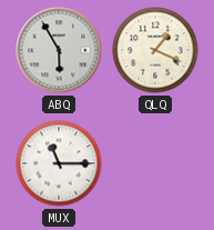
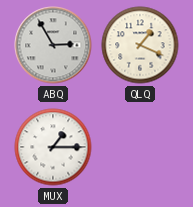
ABQ: 5:55 -> 2:55
MUX: 11:15 -> 1:15
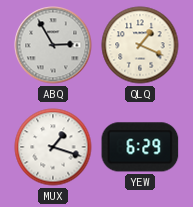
MUX: 1:15 -> 1:18
YEW: none -> 6:29
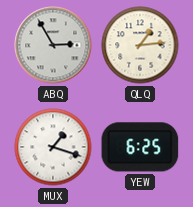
QLQ: 1:19 -> 1:14
YEW: 6:29 -> 6:25
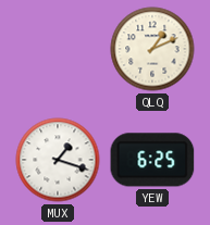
ABQ: 2:55 -> none
QLQ: 1:14 -> 1:11
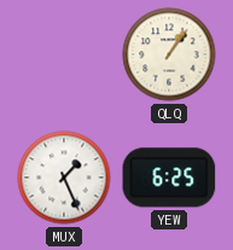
QLQ: 1:11 -> 1:06
MUX: 1:18 -> 1:26
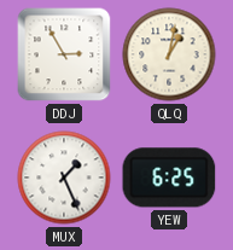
DDJ: none -> 2:55
QLQ: 1:06 -> 1:02
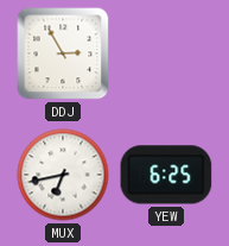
QLQ: 1:02 -> none
MUX: 1:26 -> 6:43
